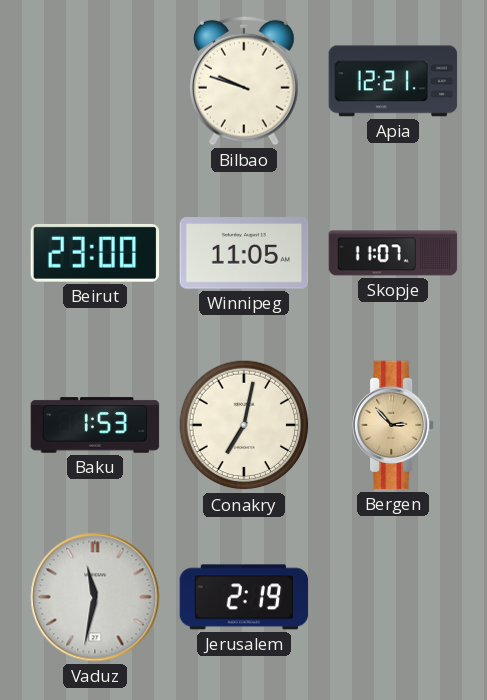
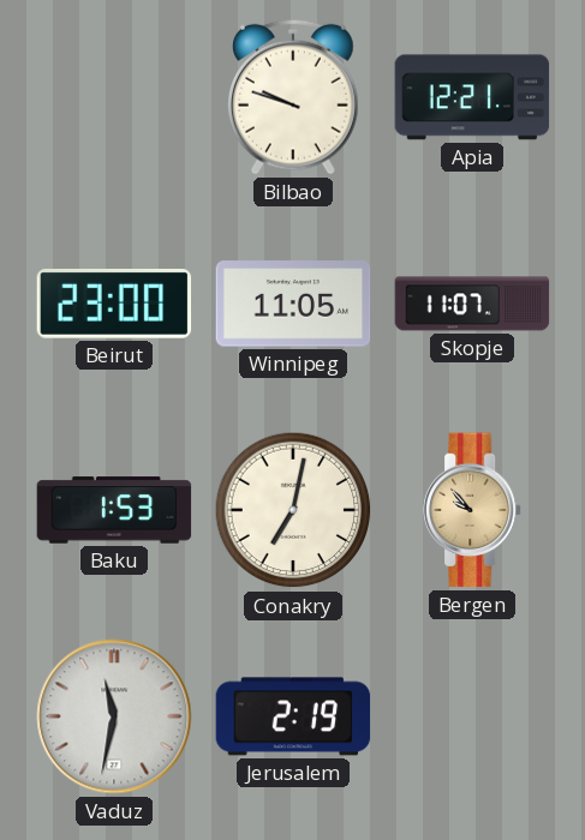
Bergen: 2:53 -> 9:53
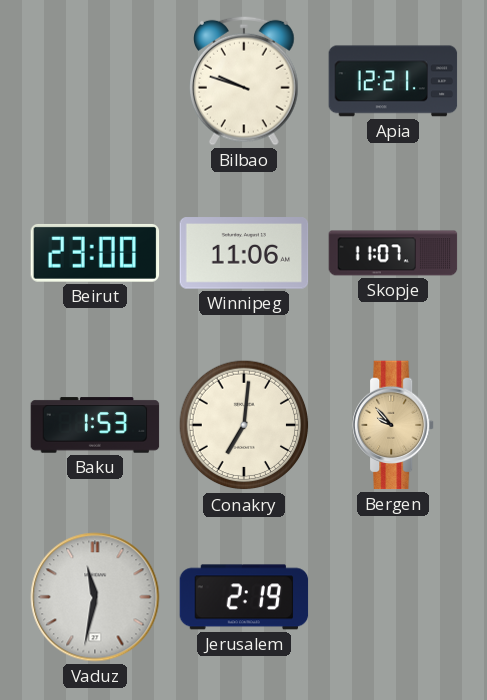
Winnipeg: 11:05 -> 11:06
Conakry: 7:02 -> 7:01
